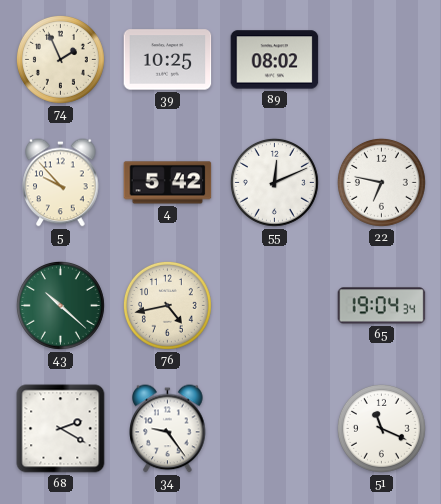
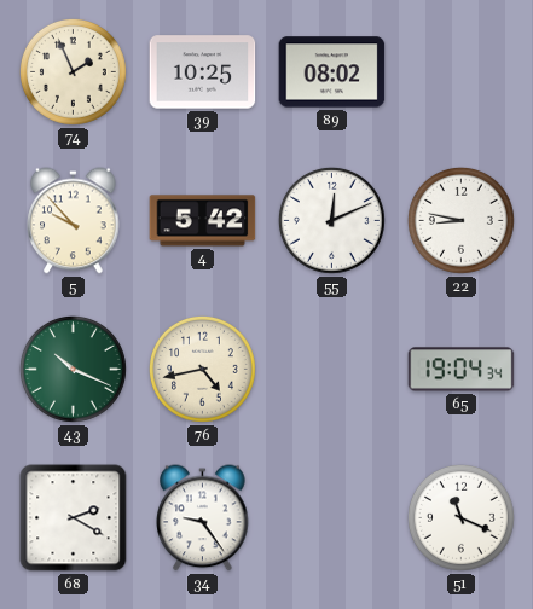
22: 6:47 -> 8:47
43: 10:22 -> 10:19
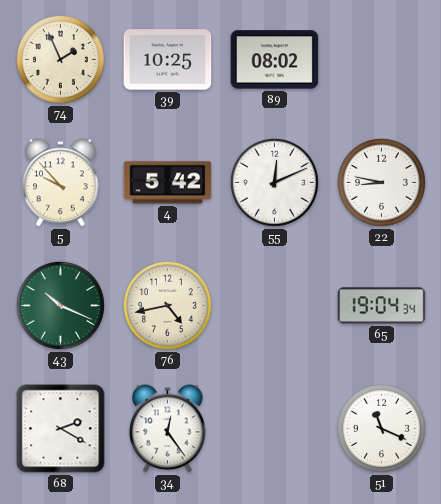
34: 9:24 -> 12:24
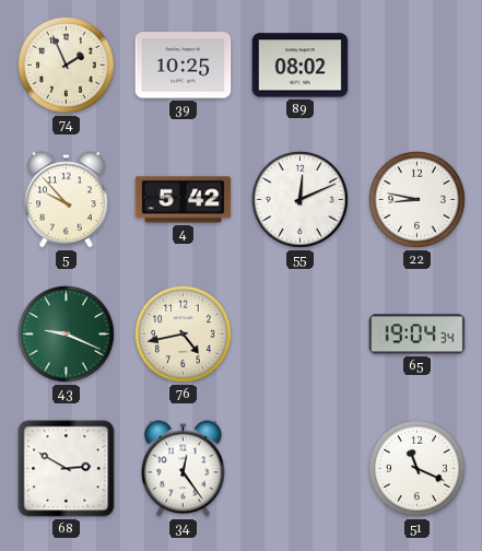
43: 10:19 -> 9:19
68: 2:20 -> 2:50
